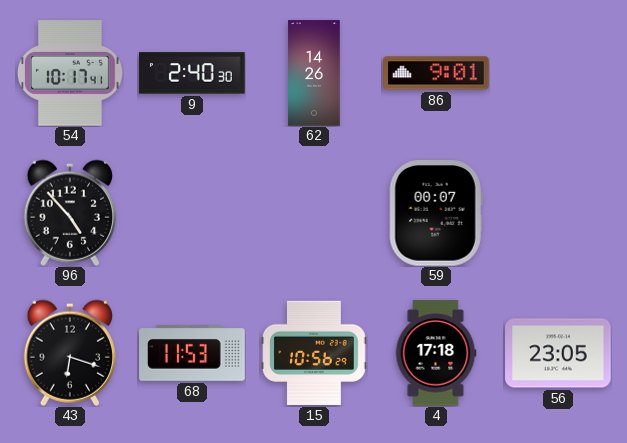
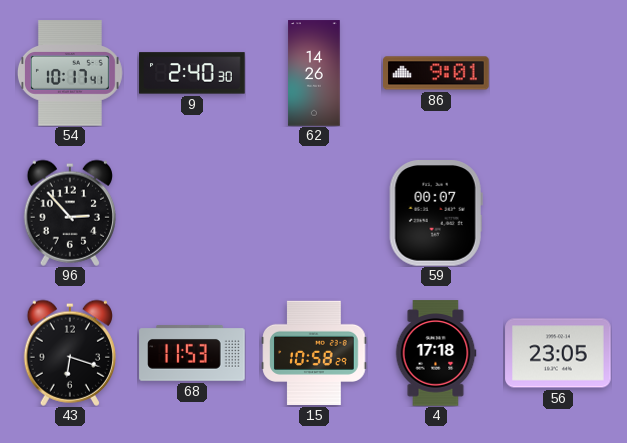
96: 4:53 -> 2:53
15: 10:56 -> 10:58
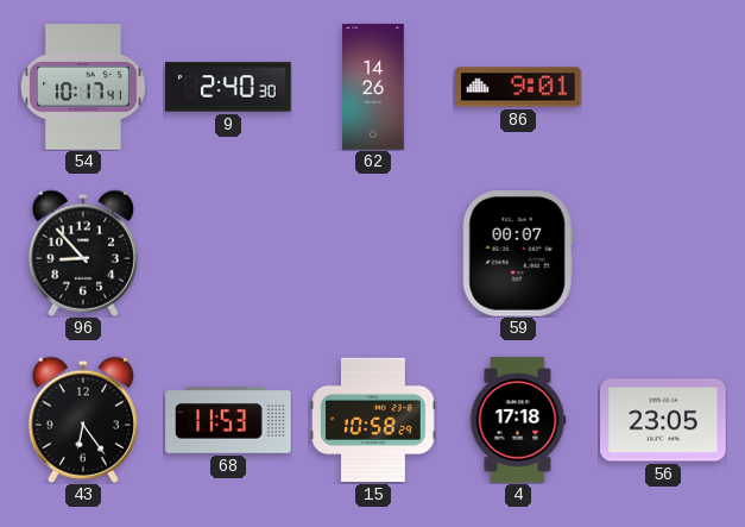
96: 2:53 -> 8:53
43: 6:18 -> 6:24
